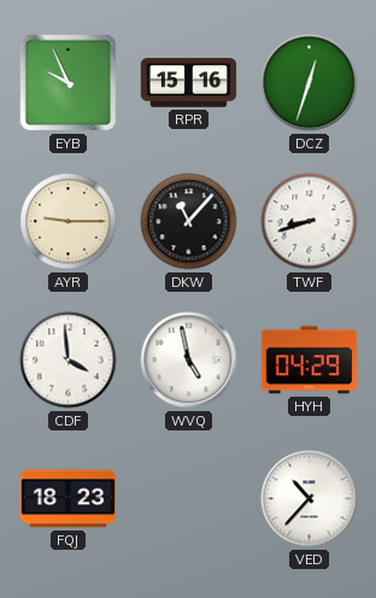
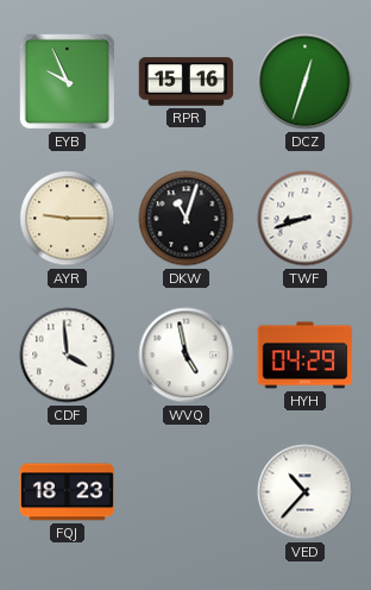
DKW: 11:07 -> 11:03
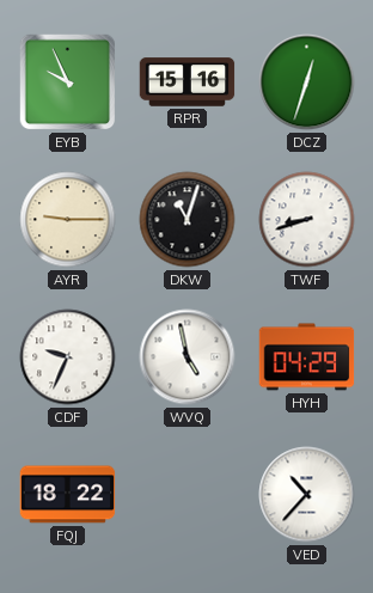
CDF: 3:59 -> 9:34
FQJ: 18:23 -> 18:22
